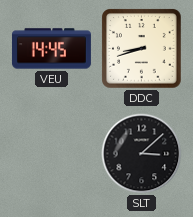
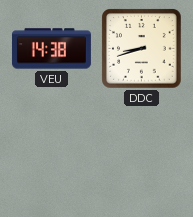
VEU: 14:45 -> 14:38
SLT: 3:08 -> none
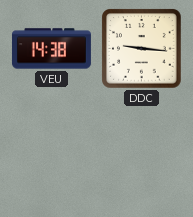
DDC: 8:42 -> 9:16
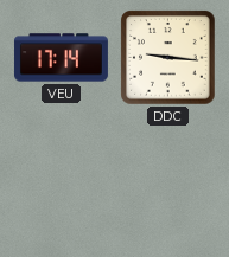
VEU: 14:38 -> 17:14
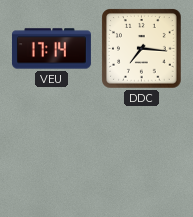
DDC: 9:16 -> 7:16
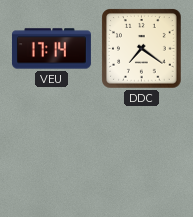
DDC: 7:16 -> 7:21
